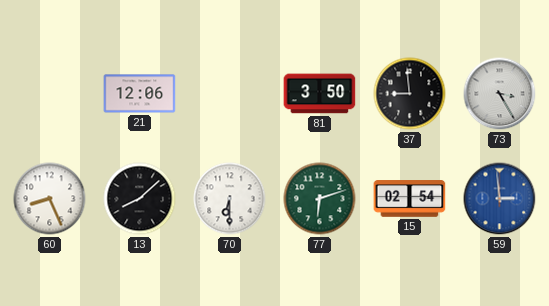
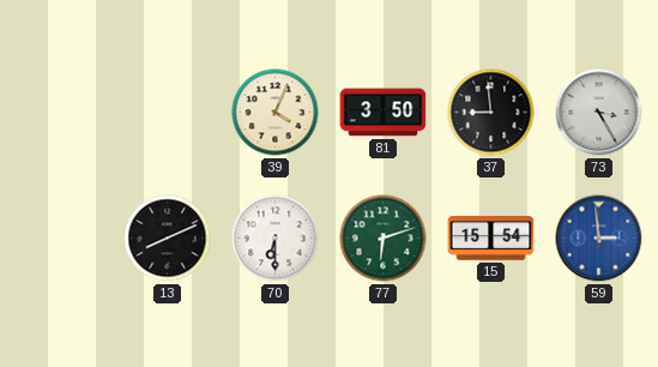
21: 12:06 -> none
39: none -> 4:04
60: 8:26 -> none
13: 8:08 -> 8:11
15: 02:54 -> 15:54
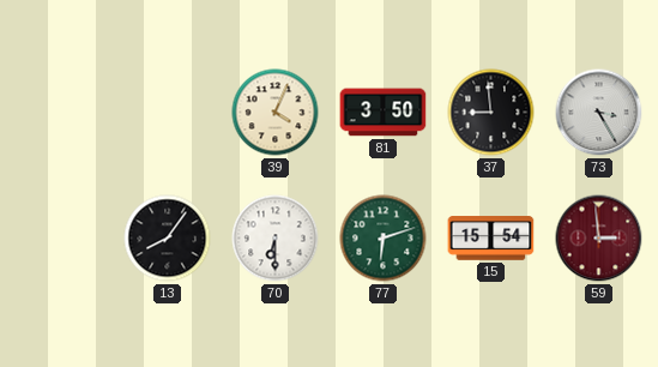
13: 8:11 -> 8:06
59 dial: blue -> burgundy
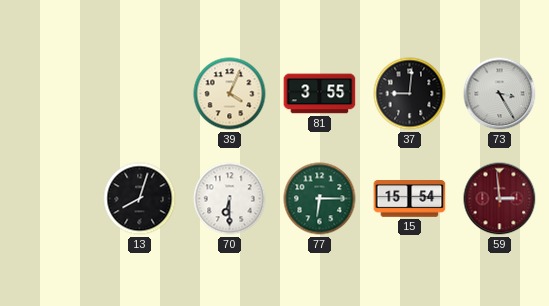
81: 3:50 -> 3:55
37: 8:59 -> 9:01
13: 8:06 -> 8:03
77: 6:12 -> 6:15
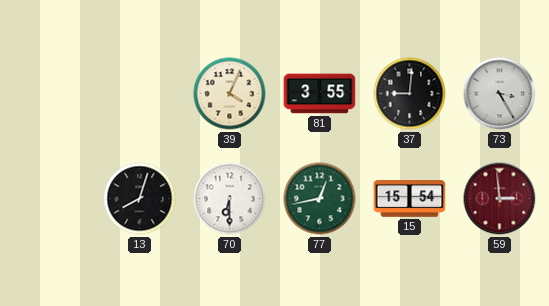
77: 6:15 -> 12:43
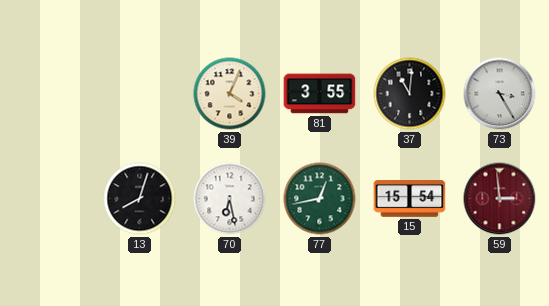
37: 9:01 -> 11:01
70: 6:30 -> 6:28
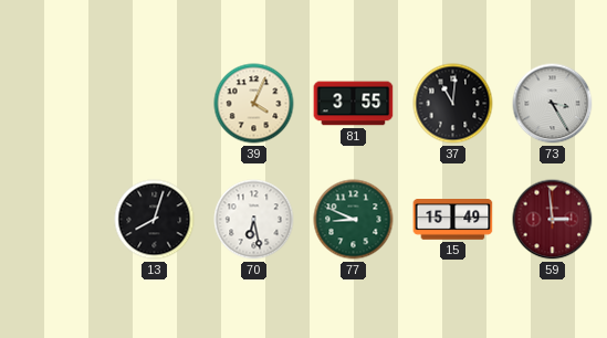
77: 12:43 -> 8:49
15: 15:54 -> 15:49
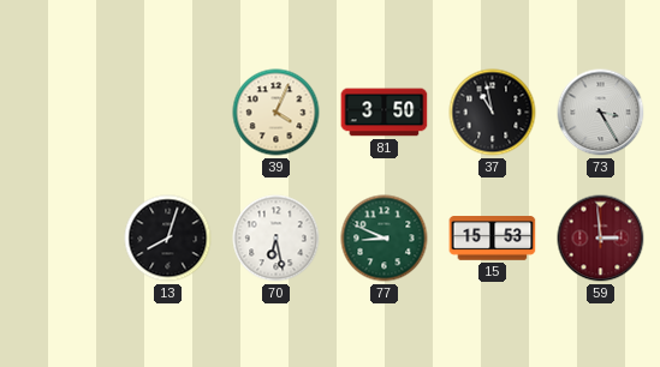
81: 3:55 -> 3:50
37: 11:01 -> 10:58
15: 15:49 -> 15:53
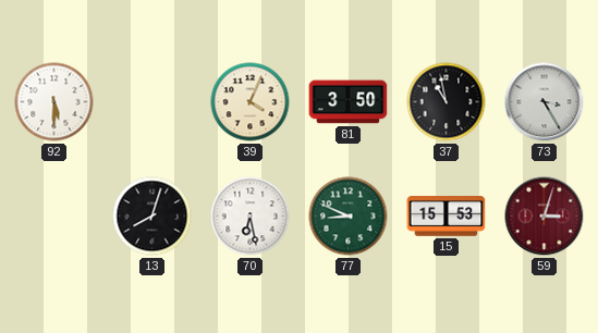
92: none -> 5:30
59: 2:59 -> 3:03
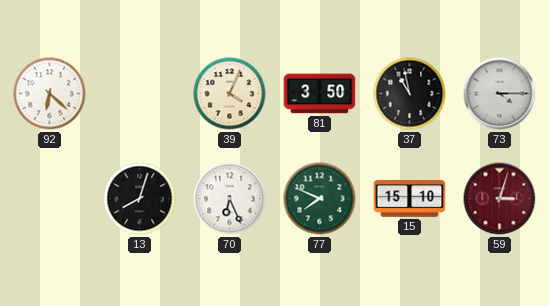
92: 5:30 -> 6:22
73: 3:25 -> 4:15
70: 6:28 -> 6:26
77: 8:49 -> 7:49
15: 15:53 -> 15:10
